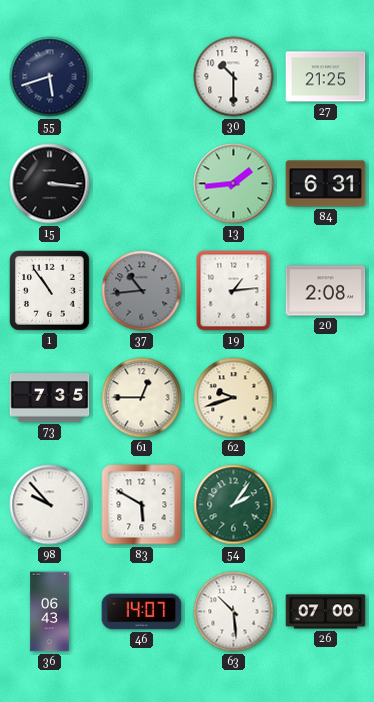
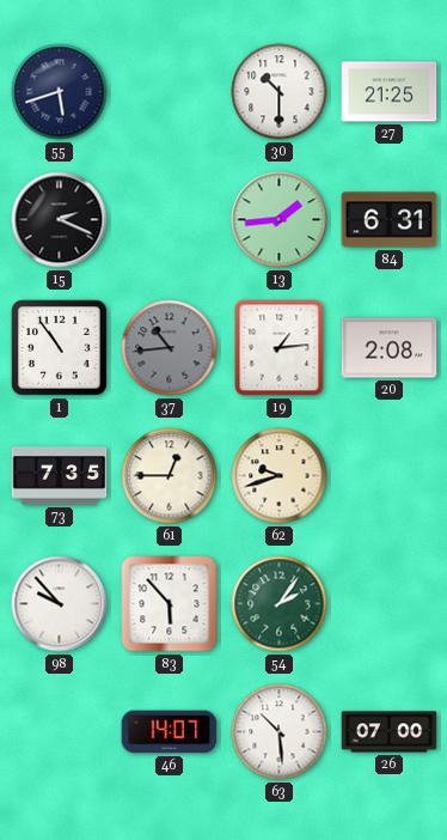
15: 3:16 -> 2:19
83: 5:50 -> 5:53
36: 06:43 -> none
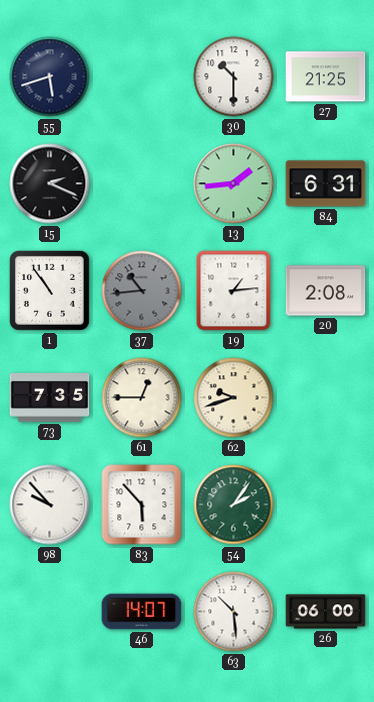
26: 07:00 -> 06:00
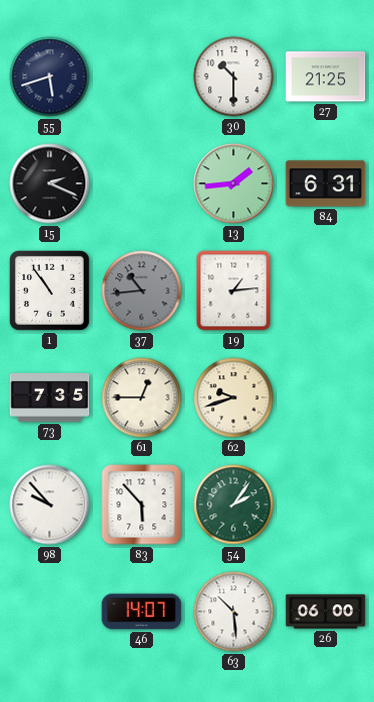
20: 2:08 -> none
